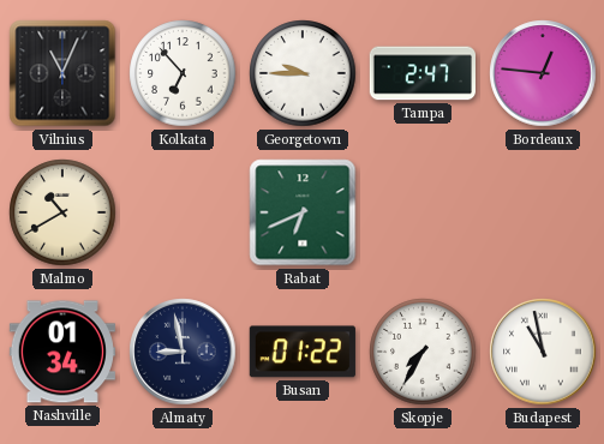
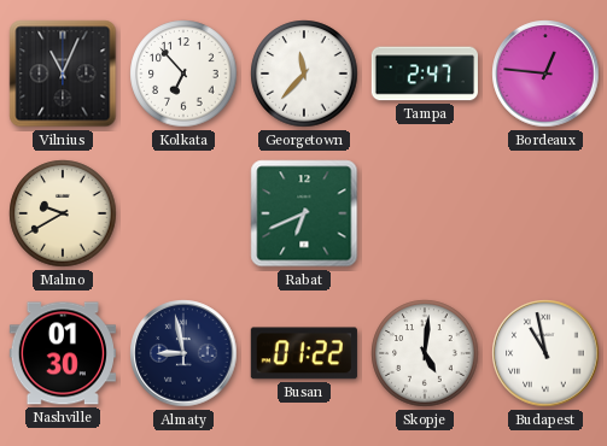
Georgetown: 9:45 -> 11:37
Malmo: 10:40 -> 9:40
Nashville: 01:34 -> 01:30
Skopje: 7:35 -> 5:01
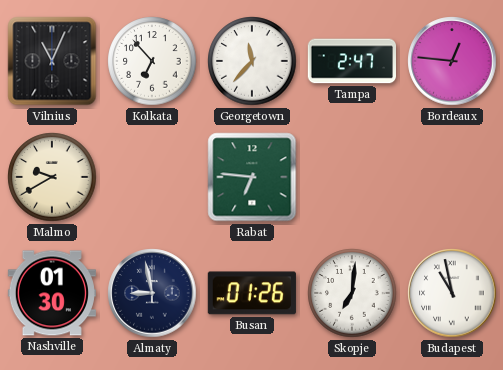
Rabat: 6:41 -> 6:46
Busan: 01:22 -> 01:26
Skopje: 5:01 -> 7:01
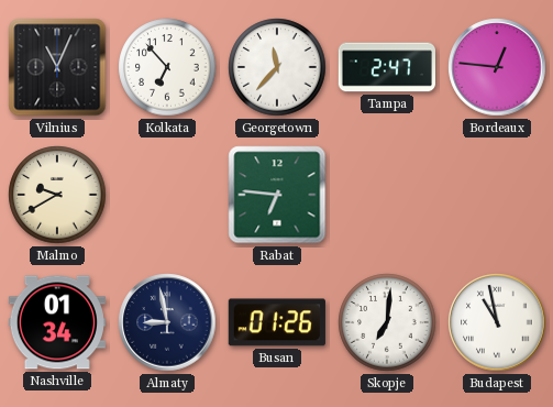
Nashville: 01:30 -> 01:34
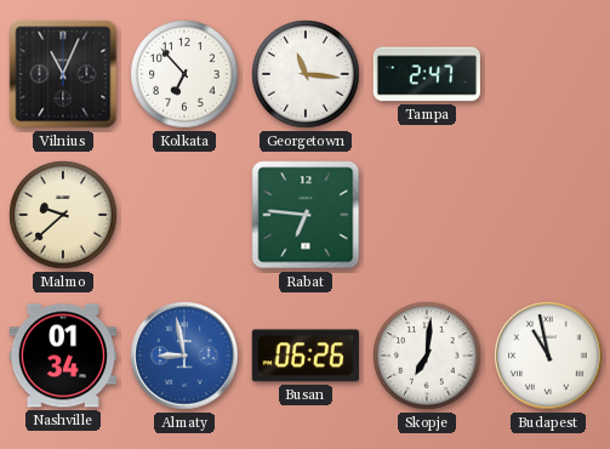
Georgetown: 11:37 -> 11:16
Bordeaux: 12:46 -> none
Malmo: 9:40 -> 9:38
Almaty dial: navy -> blue
Busan: 01:26 -> 06:26
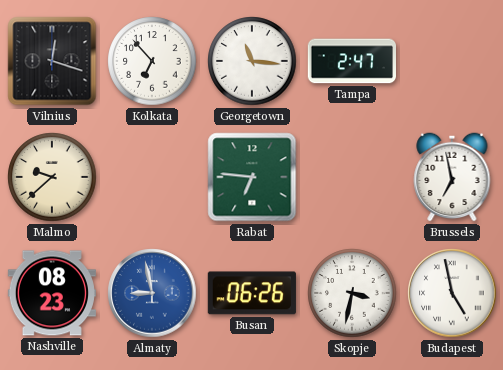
Vilnius: 11:04 -> 12:18
Brussels: none -> 6:58
Nashville: 01:34 -> 08:23
Skopje: 7:01 -> 3:32
Budapest: 10:58 -> 4:58
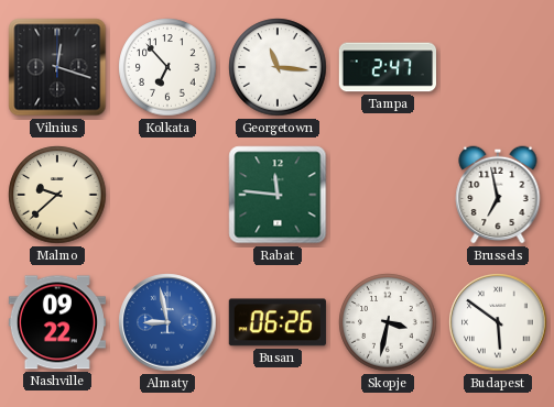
Rabat: 6:46 -> 11:46
Nashville: 08:23 -> 09:22
Budapest: 4:58 -> 5:51
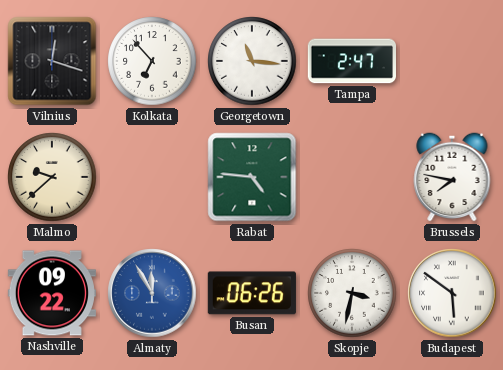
Rabat: 11:46 -> 4:46
Brussels: 6:58 -> 7:47
Almaty: 8:58 -> 11:55
